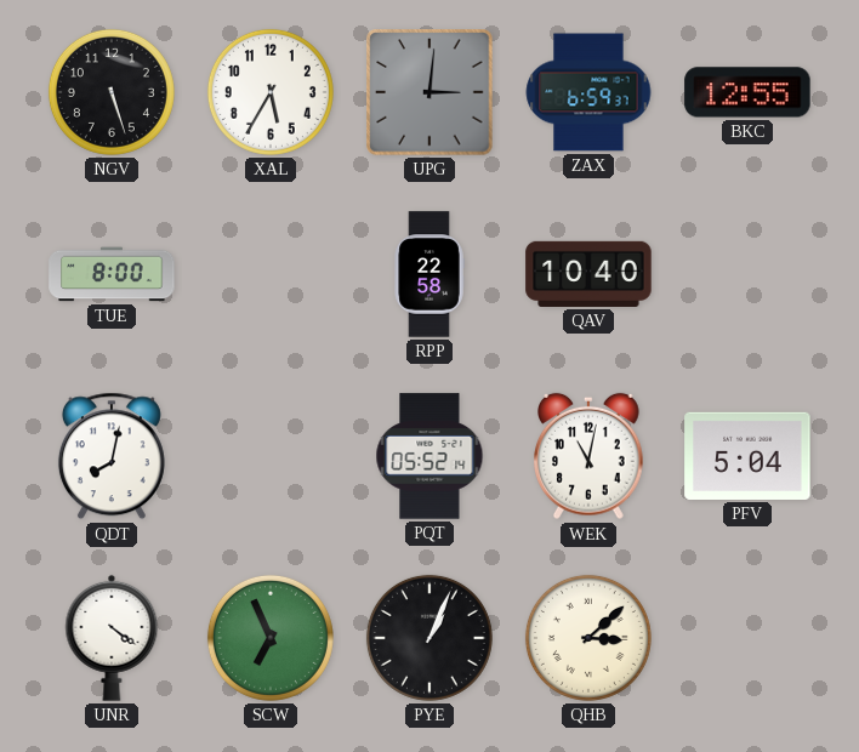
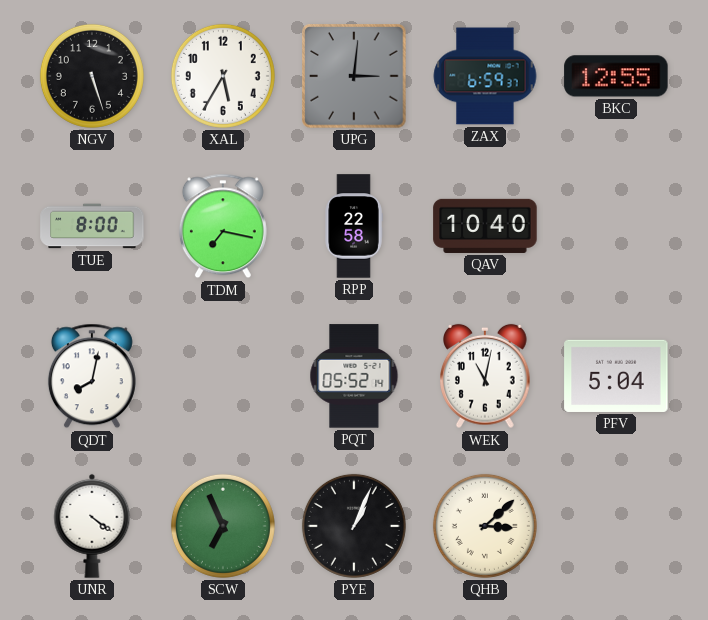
TDM: none -> 7:17
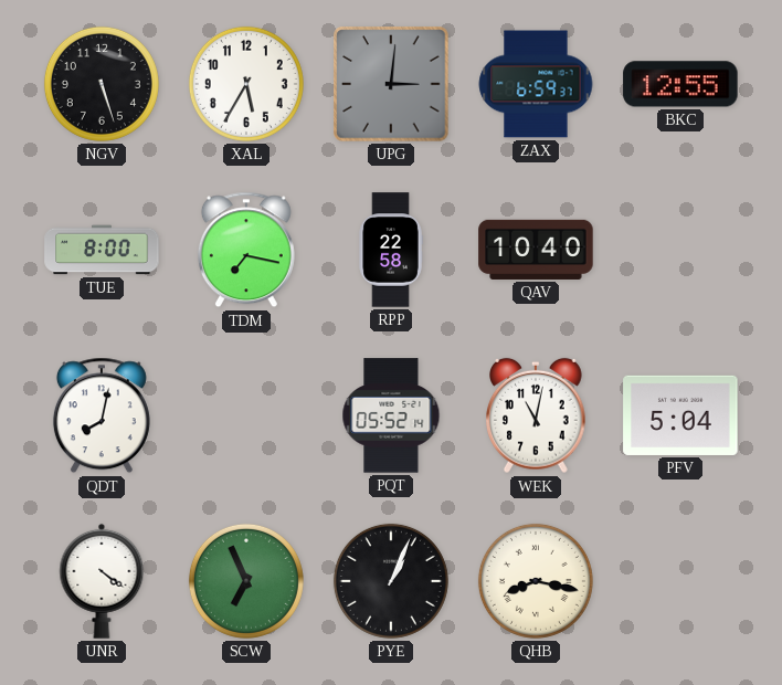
QHB: 3:08 -> 8:17
